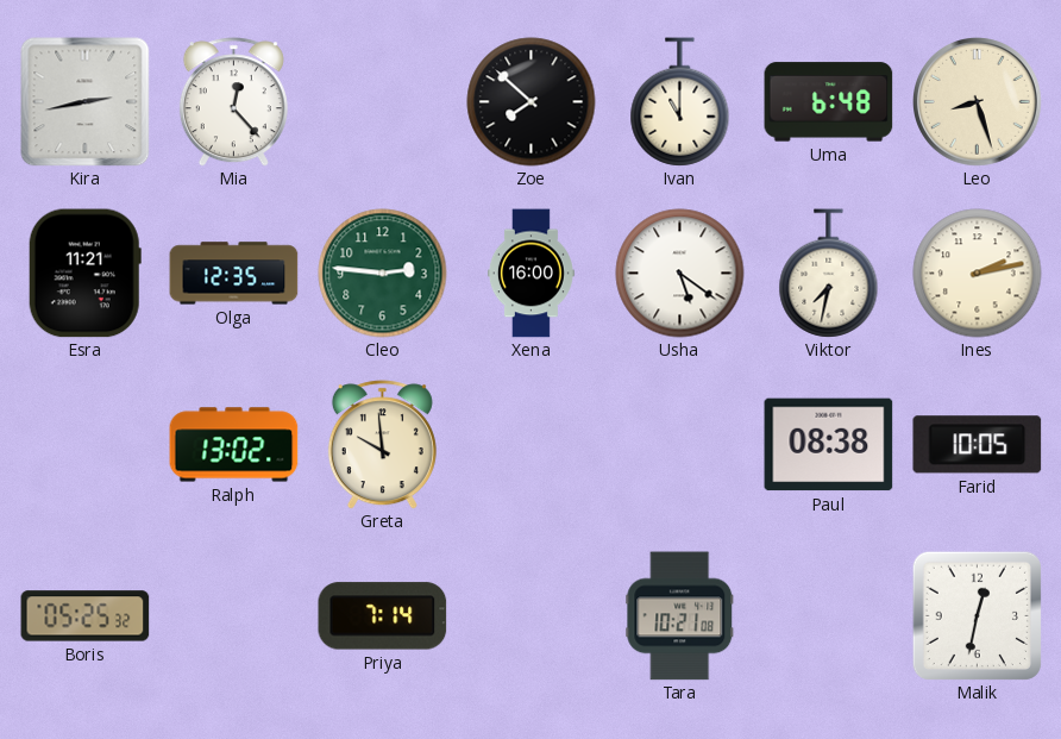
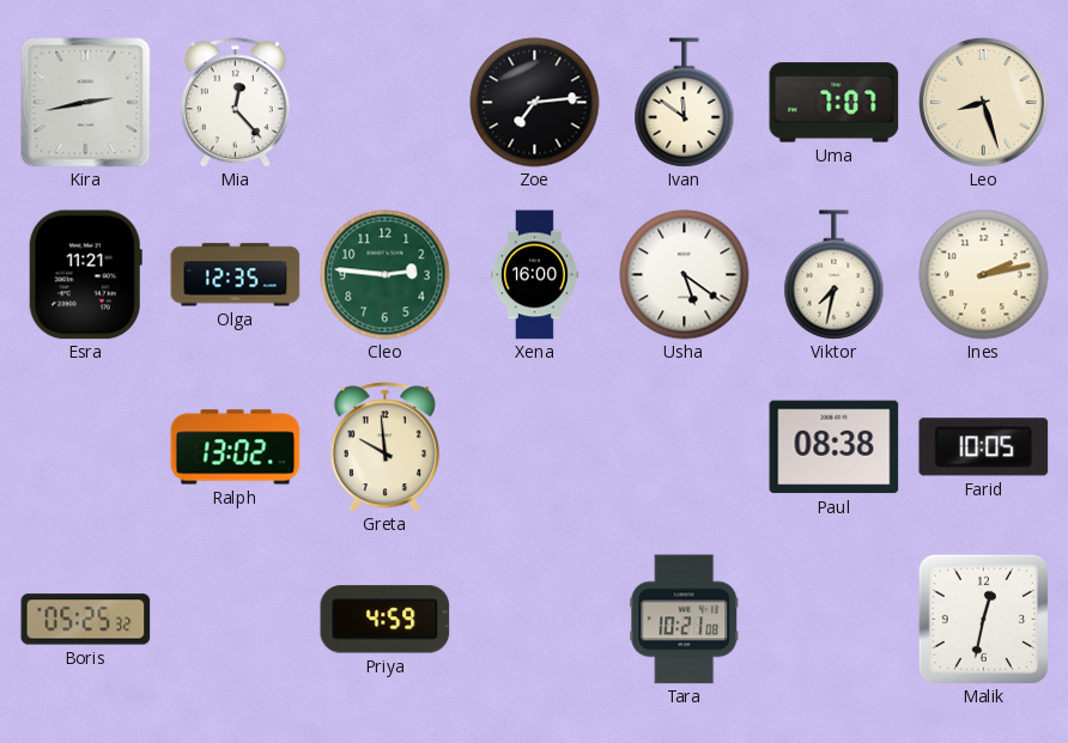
Zoe: 7:52 -> 7:14
Ivan: 11:00 -> 11:51
Uma: 6:48 -> 7:07
Priya: 7:14 -> 4:59
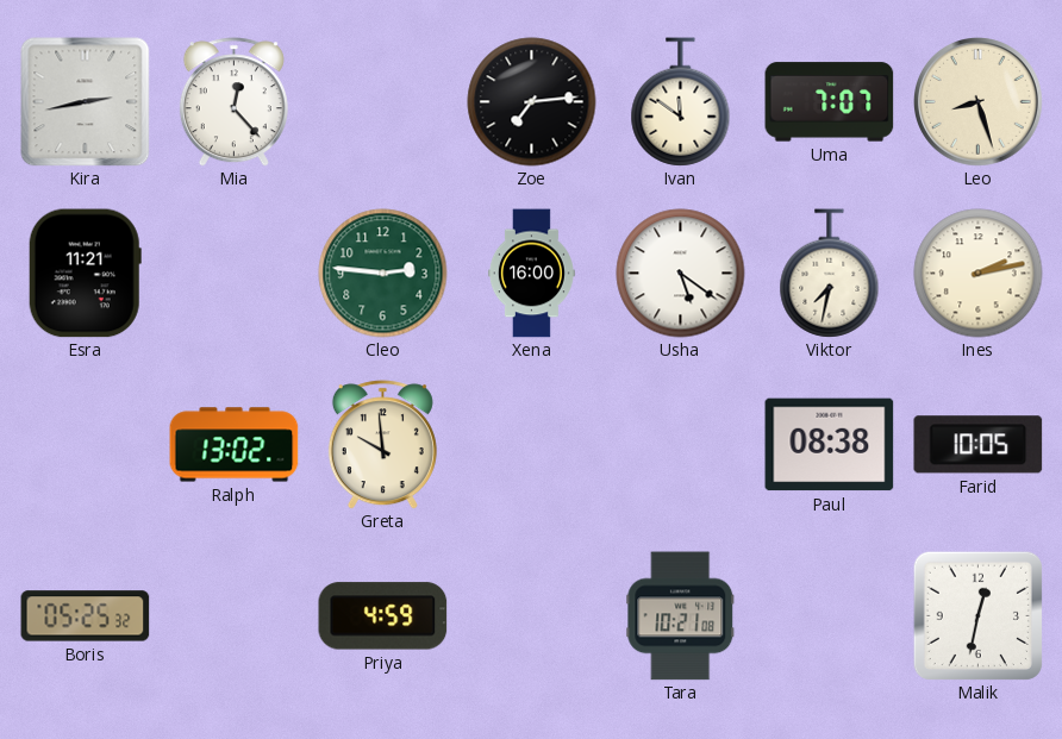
Olga: 12:35 -> none
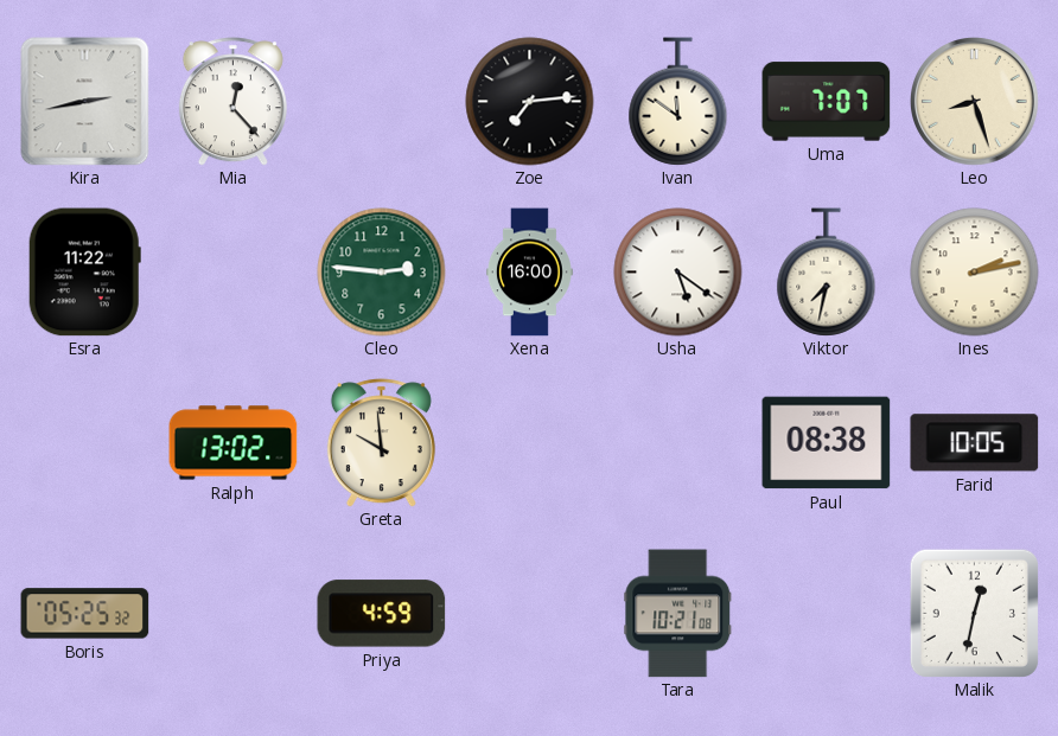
Esra: 11:21 -> 11:22
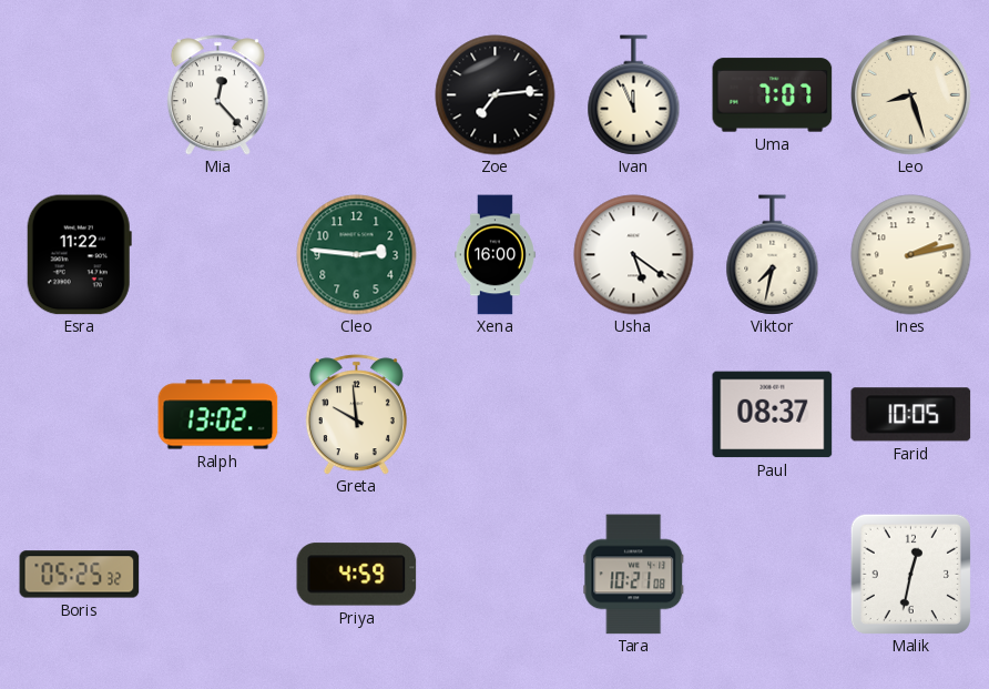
Kira: 2:43 -> none
Ivan: 11:51 -> 11:56
Paul: 08:38 -> 08:37
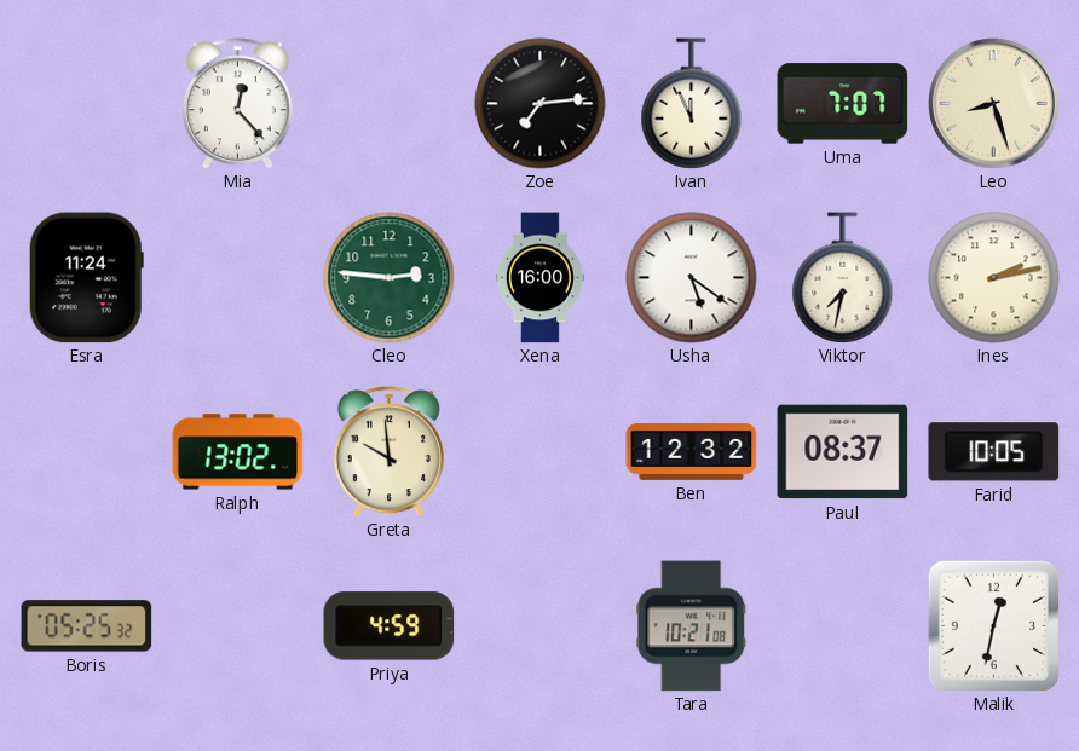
Esra: 11:22 -> 11:24
Ben: none -> 12:32
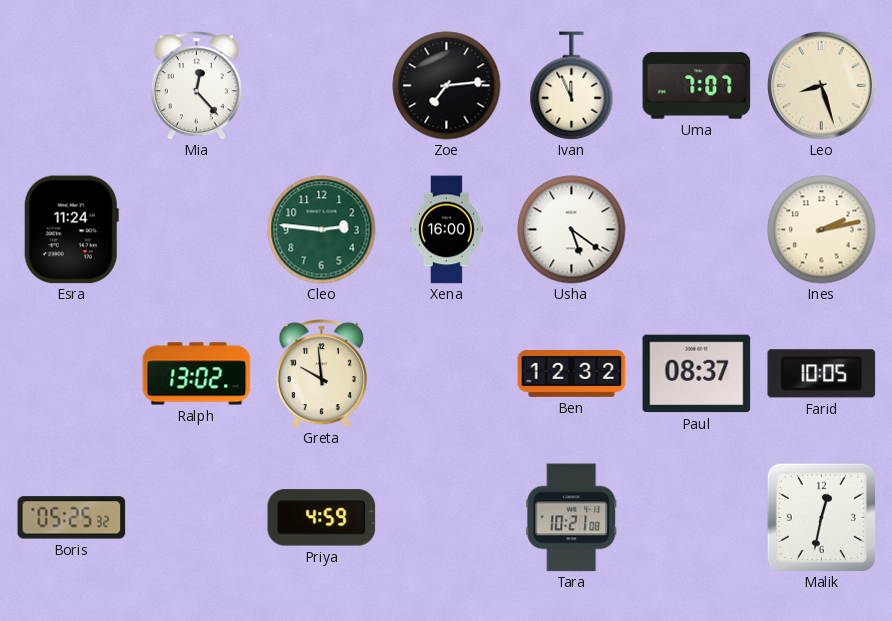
Viktor: 7:32 -> none
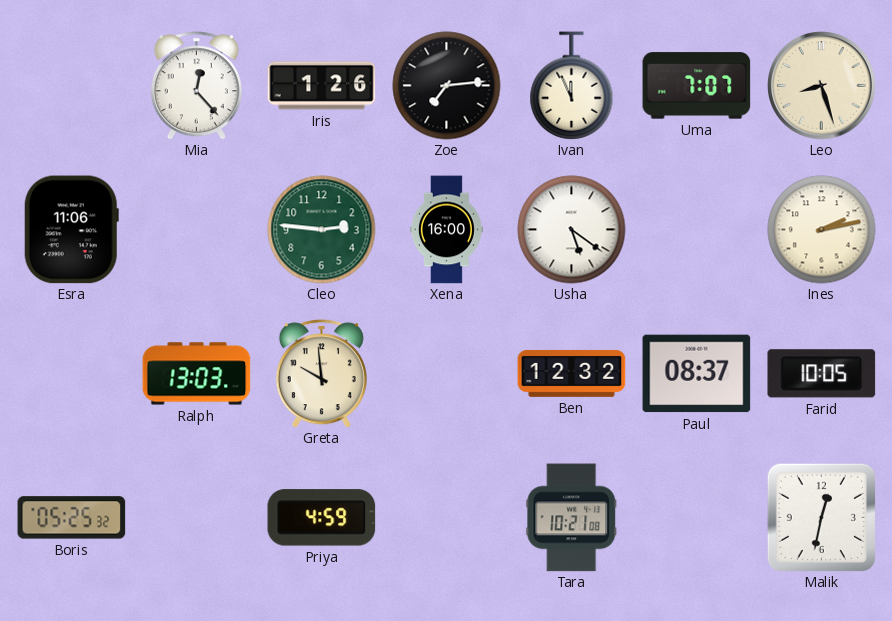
Iris: none -> 1:26
Esra: 11:24 -> 11:06
Ralph: 13:02 -> 13:03
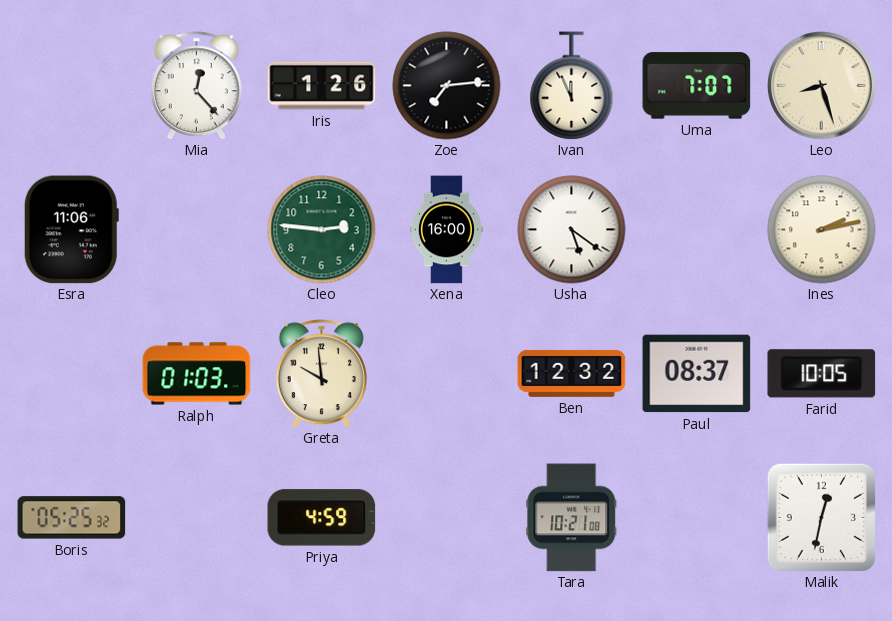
Ralph: 13:03 -> 01:03
